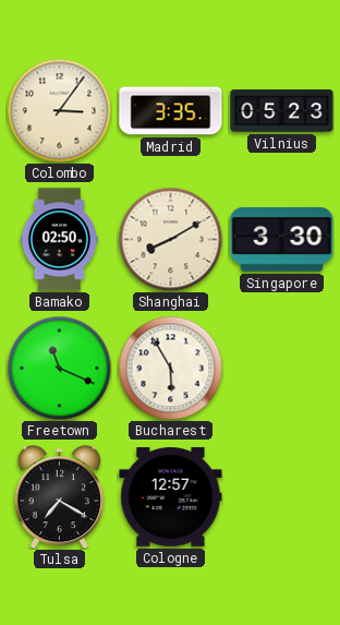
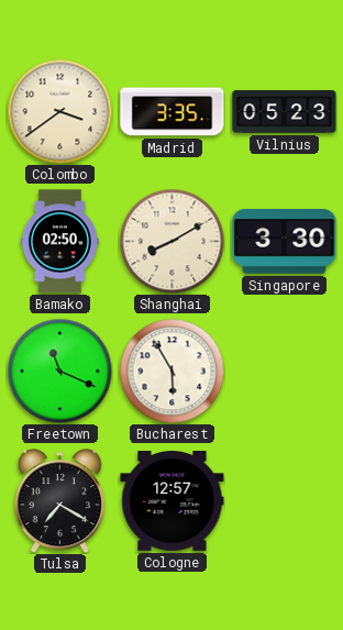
Colombo: 3:06 -> 3:39
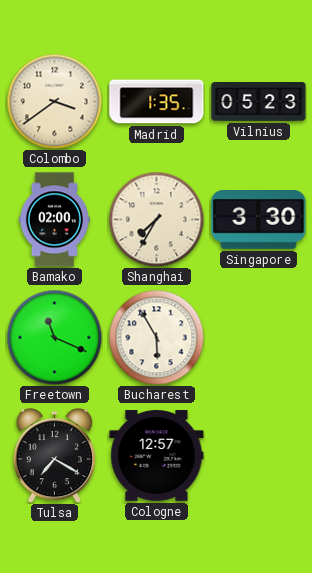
Madrid: 3:35 -> 1:35
Bamako: 02:50 -> 02:00
Shanghai: 8:10 -> 7:35
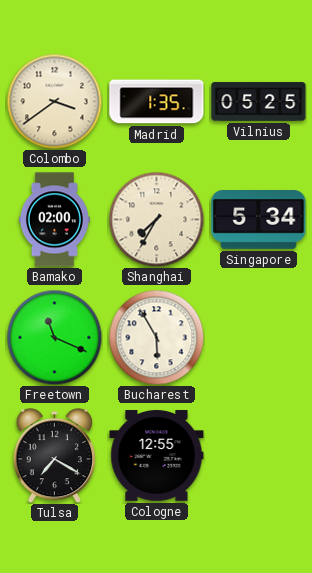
Vilnius: 05:23 -> 05:25
Singapore: 3:30 -> 5:34
Cologne: 12:57 -> 12:55
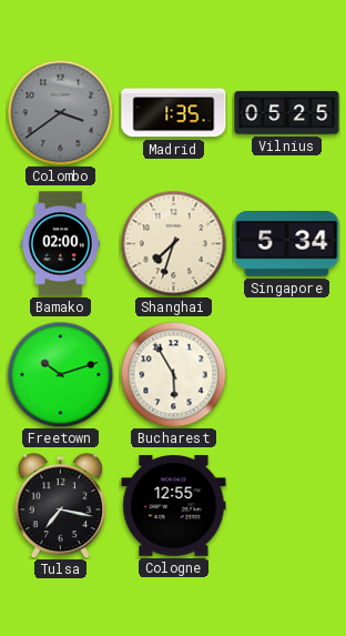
Colombo dial: cream -> grey
Shanghai: 7:35 -> 7:33
Freetown: 11:19 -> 10:12
Tulsa: 7:20 -> 7:17
